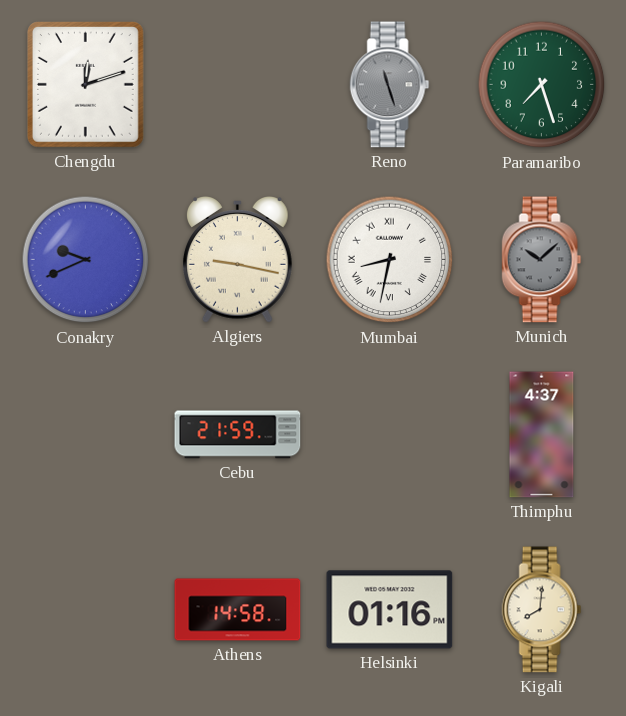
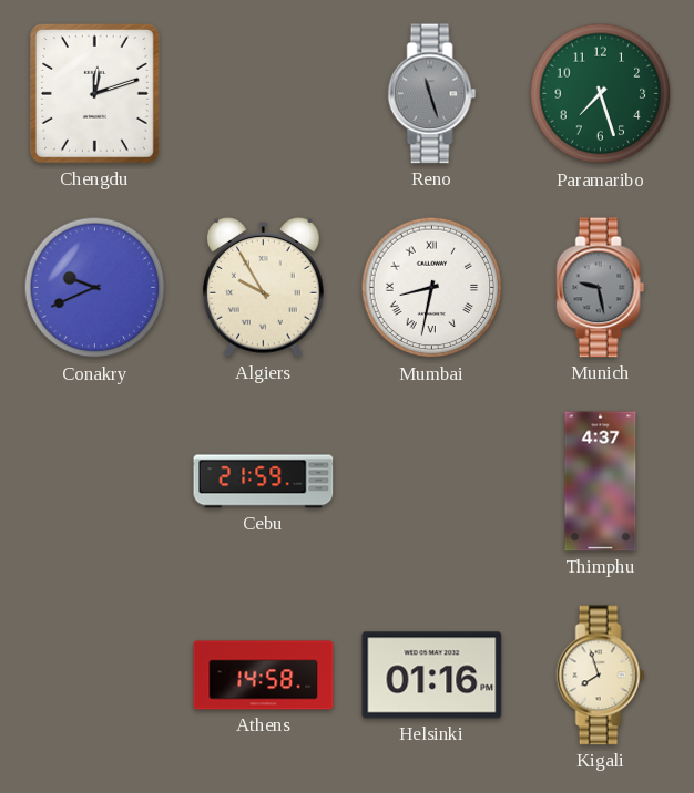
Algiers: 9:17 -> 9:55
Munich: 10:08 -> 9:28
Kigali: 8:01 -> 7:57
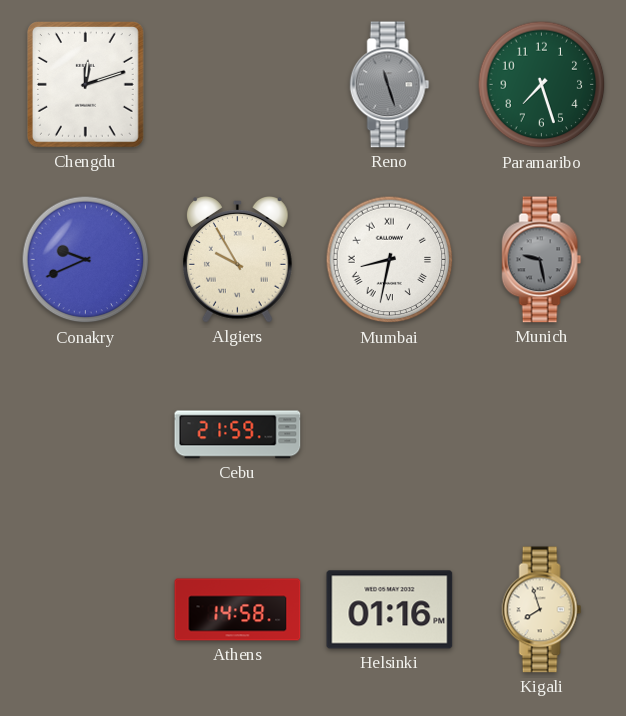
Thimphu: 4:37 -> none
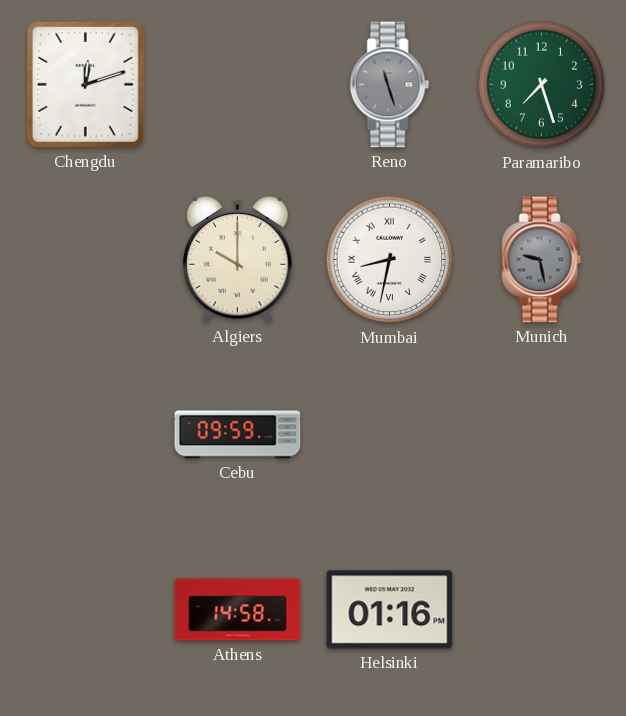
Conakry: 9:41 -> none
Algiers: 9:55 -> 10:00
Cebu: 21:59 -> 09:59
Kigali: 7:57 -> none
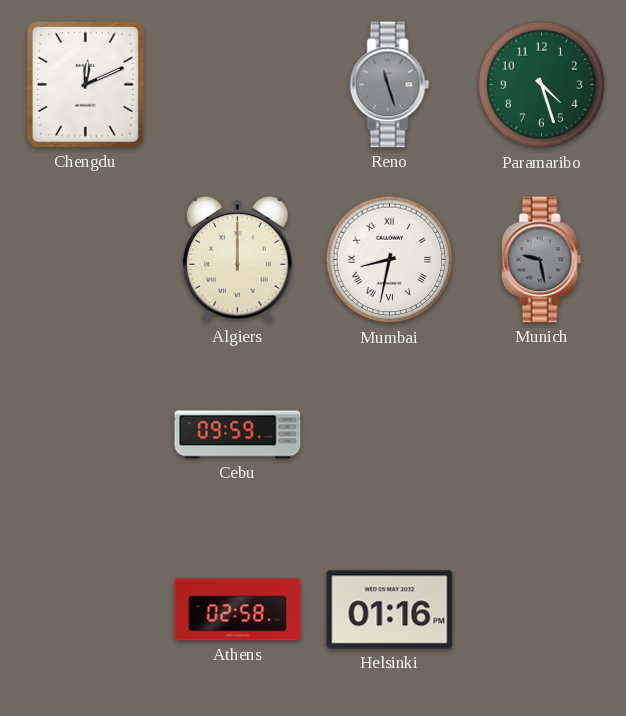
Chengdu: 12:12 -> 12:11
Paramaribo: 7:27 -> 4:27
Algiers: 10:00 -> 12:00
Athens: 14:58 -> 02:58
